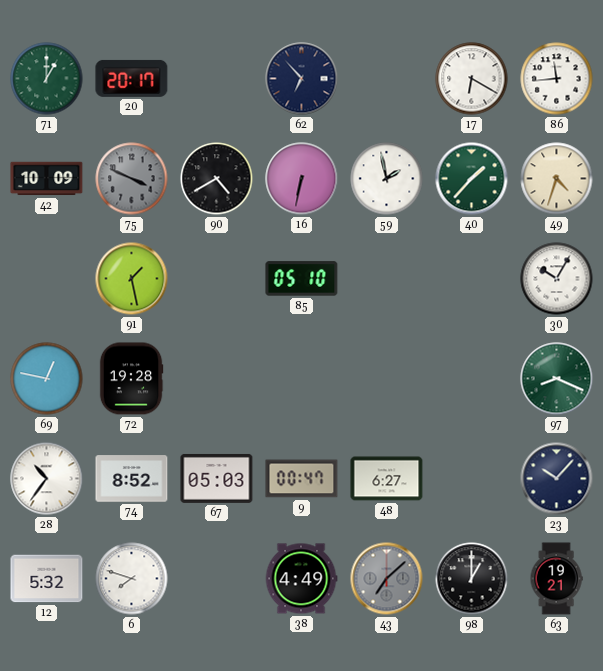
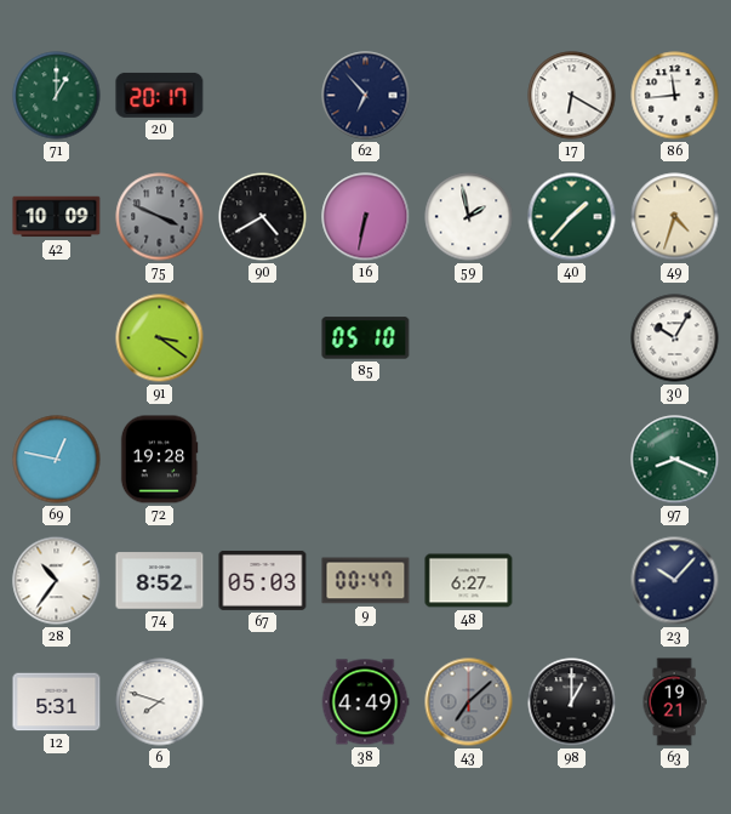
91: 1:28 -> 3:21
12: 5:32 -> 5:31
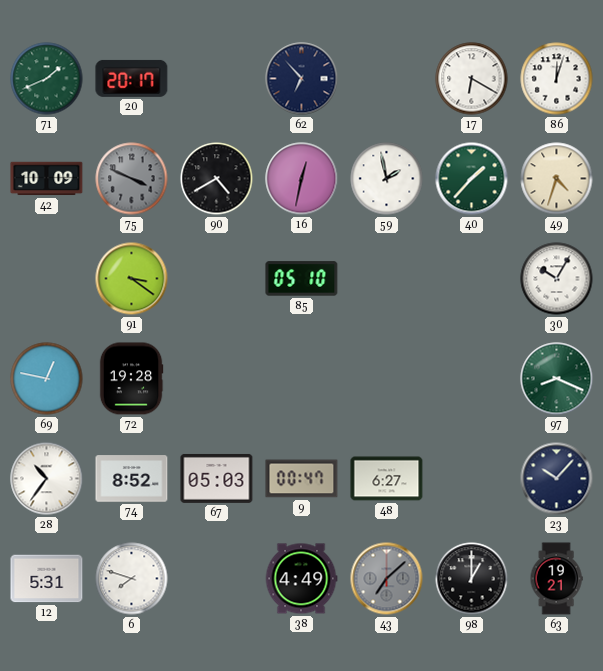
71: 1:00 -> 1:41
86: 11:44 -> 12:03
16: 6:32 -> 12:32
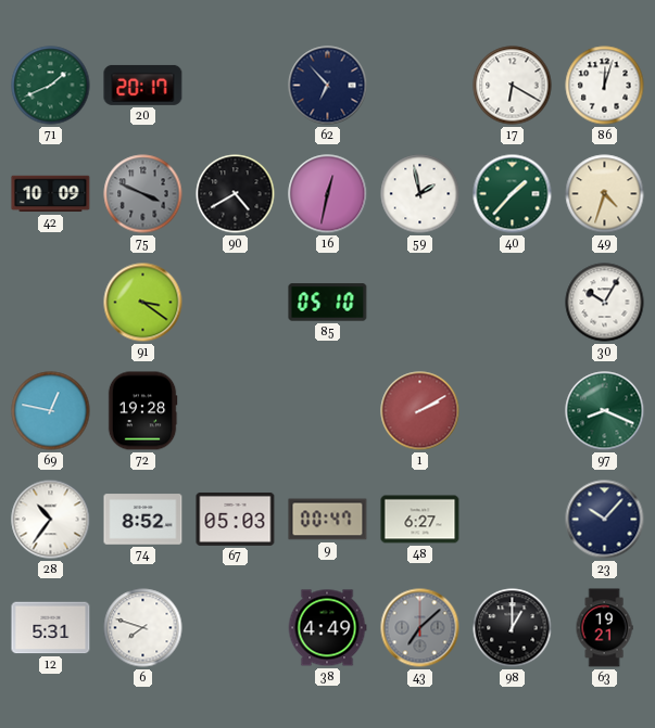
1: none -> 2:10
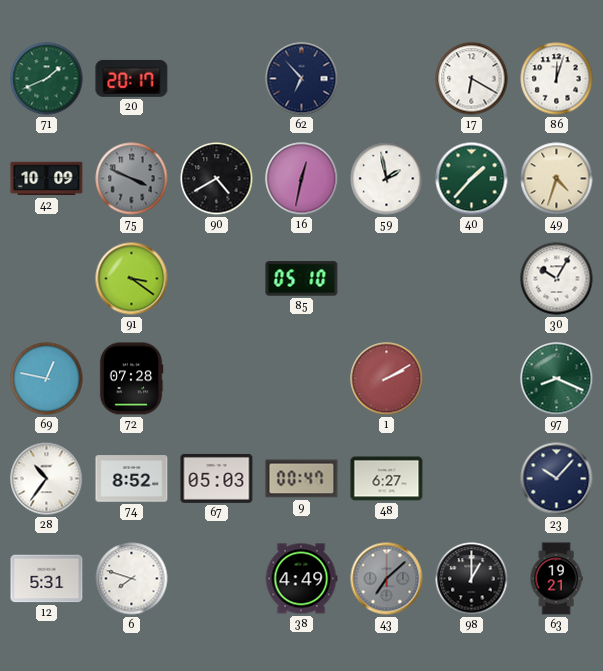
72: 19:28 -> 07:28
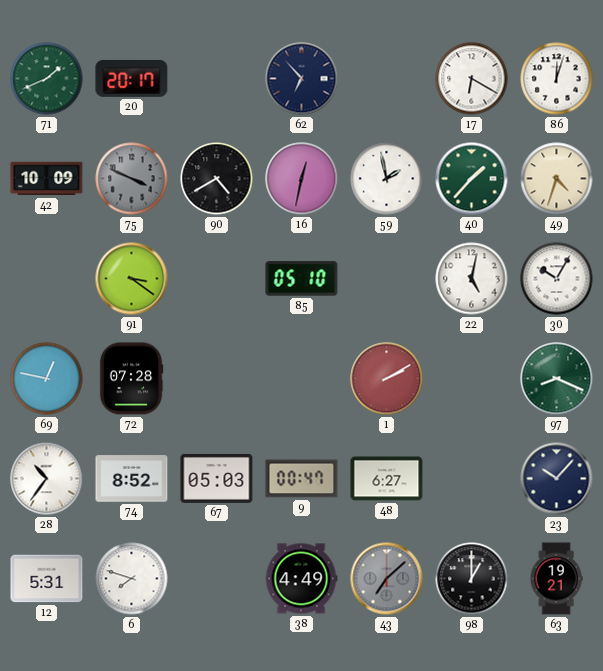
22: none -> 5:02
